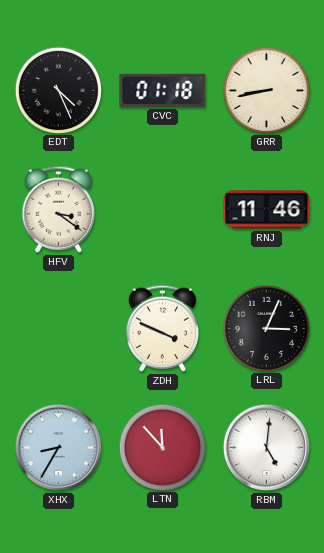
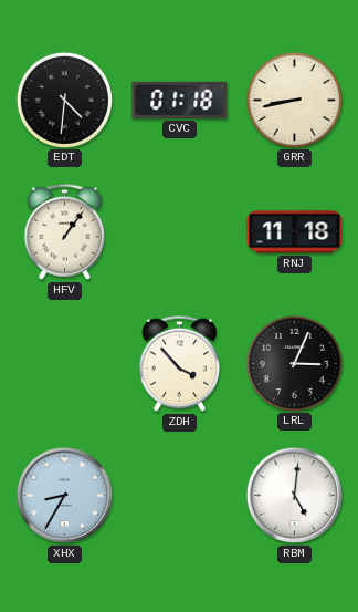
EDT: 4:26 -> 4:31
HFV: 3:21 -> 1:06
RNJ: 11:46 -> 11:18
ZDH: 3:49 -> 3:53
LTN: 11:53 -> none
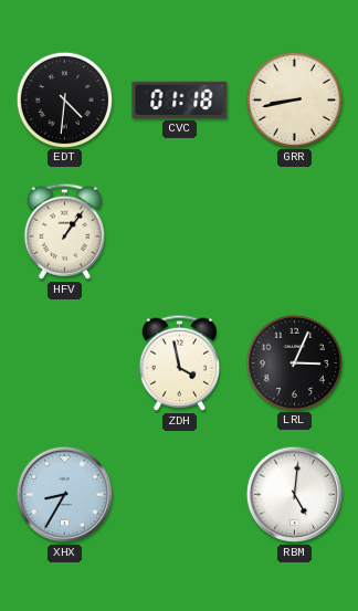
RNJ: 11:18 -> none
ZDH: 3:53 -> 3:58
